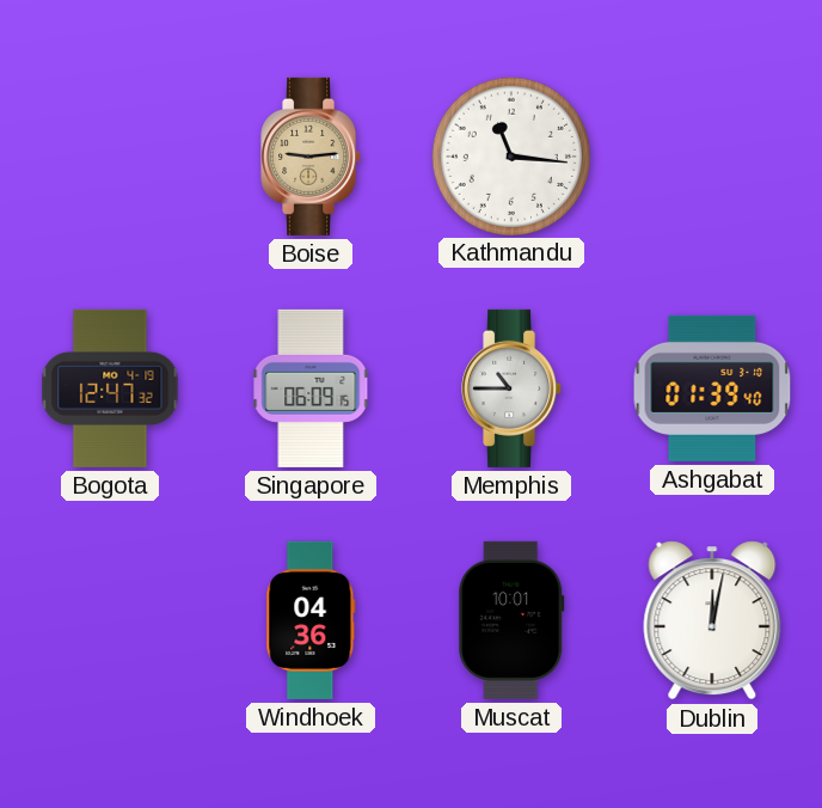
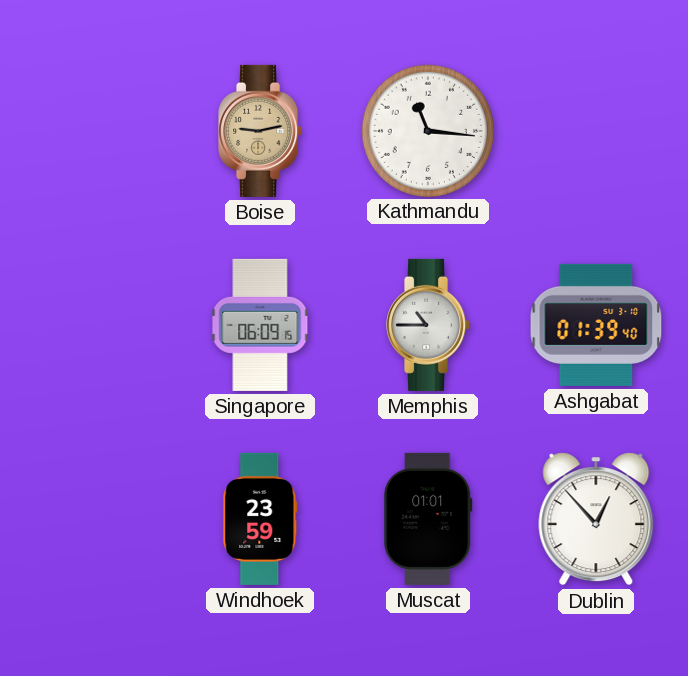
Boise: 9:14 -> 9:13
Bogota: 12:47 -> none
Windhoek: 04:36 -> 23:59
Muscat: 10:01 -> 01:01
Dublin: 12:02 -> 12:53
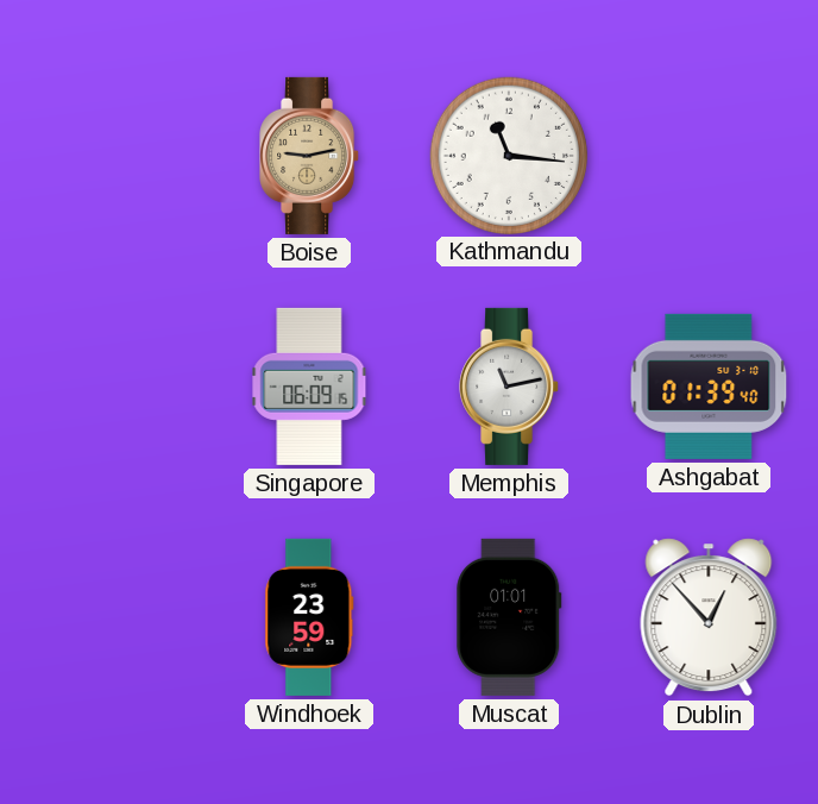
Memphis: 10:45 -> 11:13
